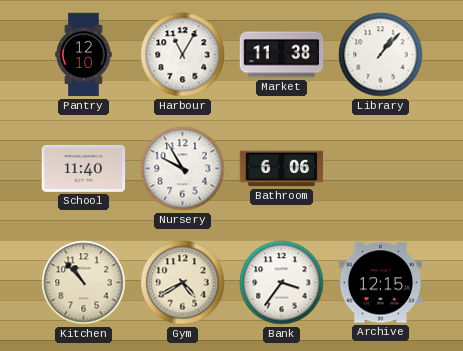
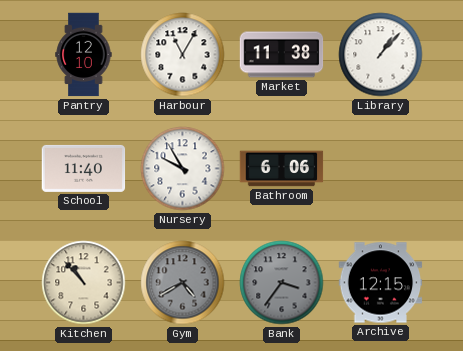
Gym dial: cream -> grey
Bank dial: white -> grey
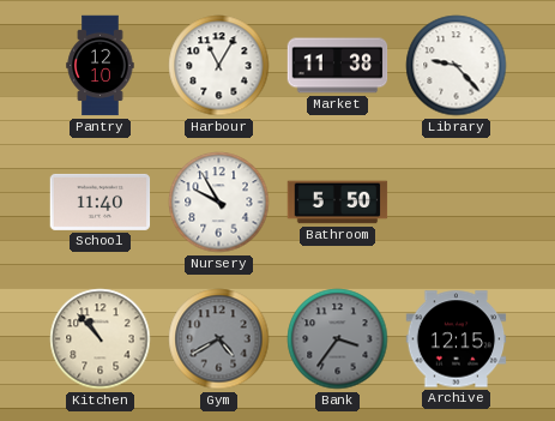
Library: 1:07 -> 9:23
Bathroom: 6:06 -> 5:50
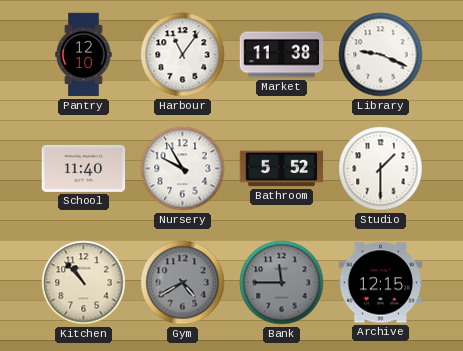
Harbour: 11:05 -> 11:06
Library: 9:23 -> 9:19
Bathroom: 5:50 -> 5:52
Studio: none -> 1:30
Bank: 3:36 -> 11:45
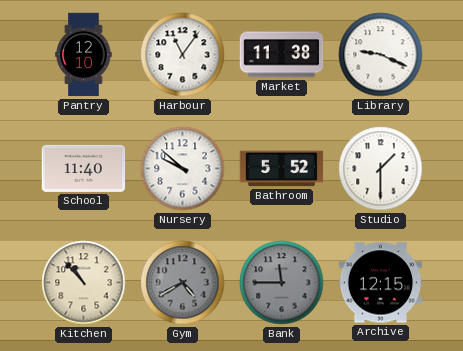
Nursery: 9:55 -> 9:52
